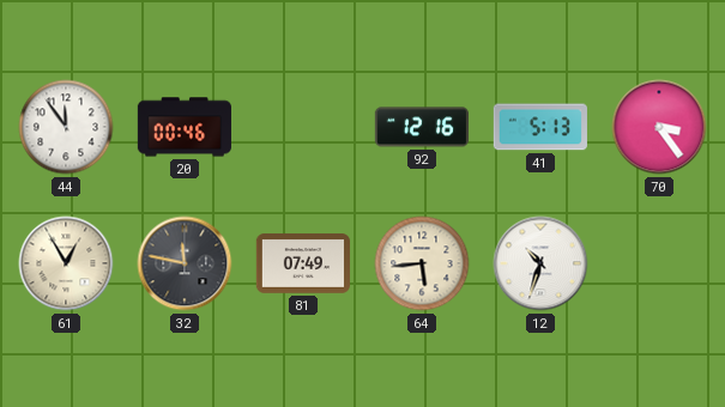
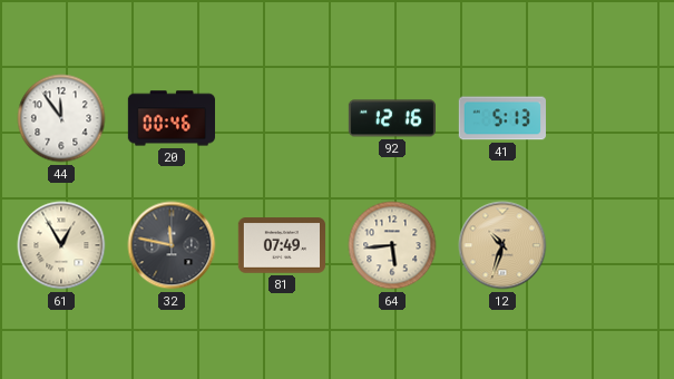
70: 3:24 -> none
12 dial: white -> champagne
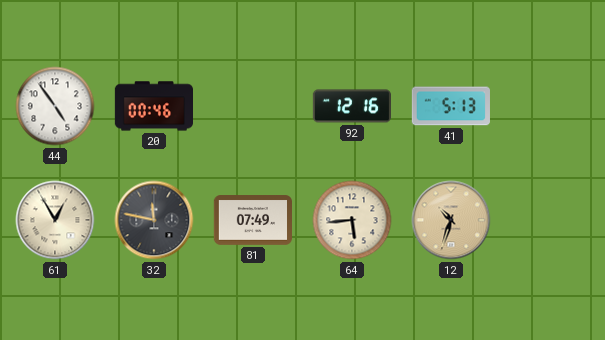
44: 11:54 -> 4:54
